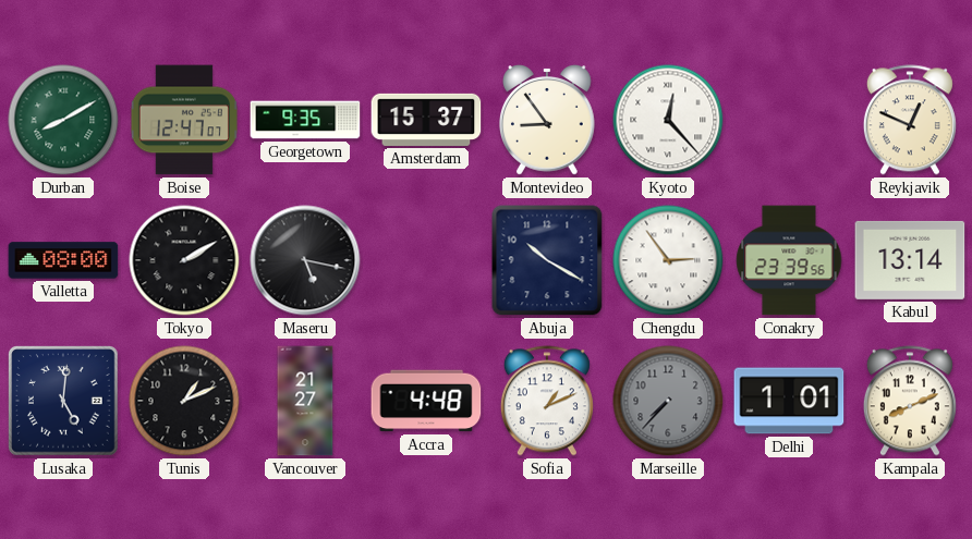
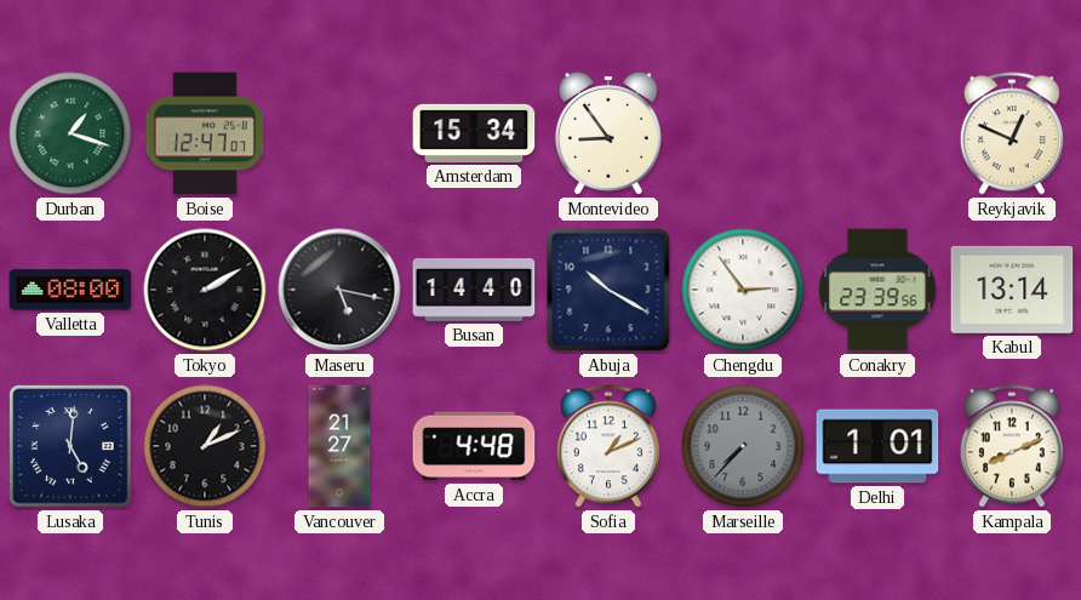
Durban: 8:10 -> 1:18
Georgetown: 9:35 -> none
Amsterdam: 15:37 -> 15:34
Kyoto: 12:23 -> none
Busan: none -> 14:40
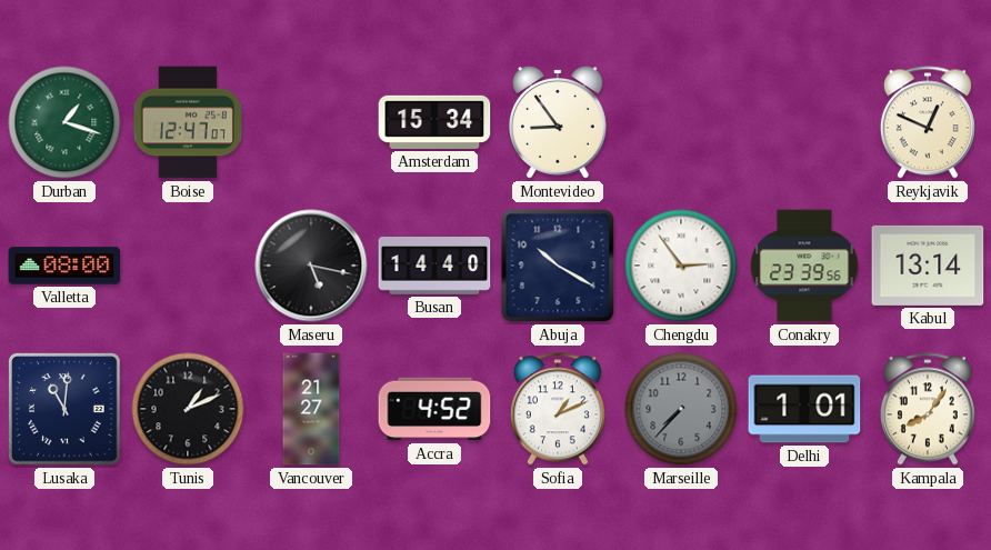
Tokyo: 2:10 -> none
Lusaka: 5:01 -> 11:01
Accra: 4:48 -> 4:52
Kampala: 8:11 -> 8:06
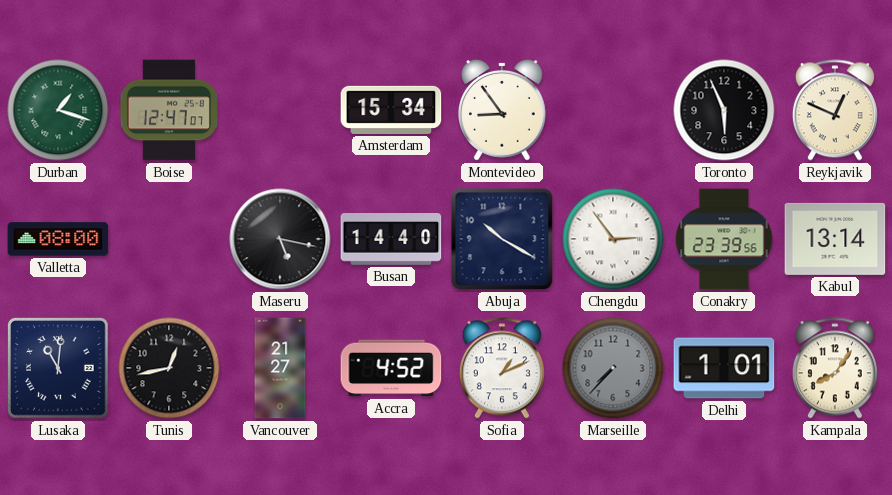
Toronto: none -> 5:56
Tunis: 1:11 -> 12:43
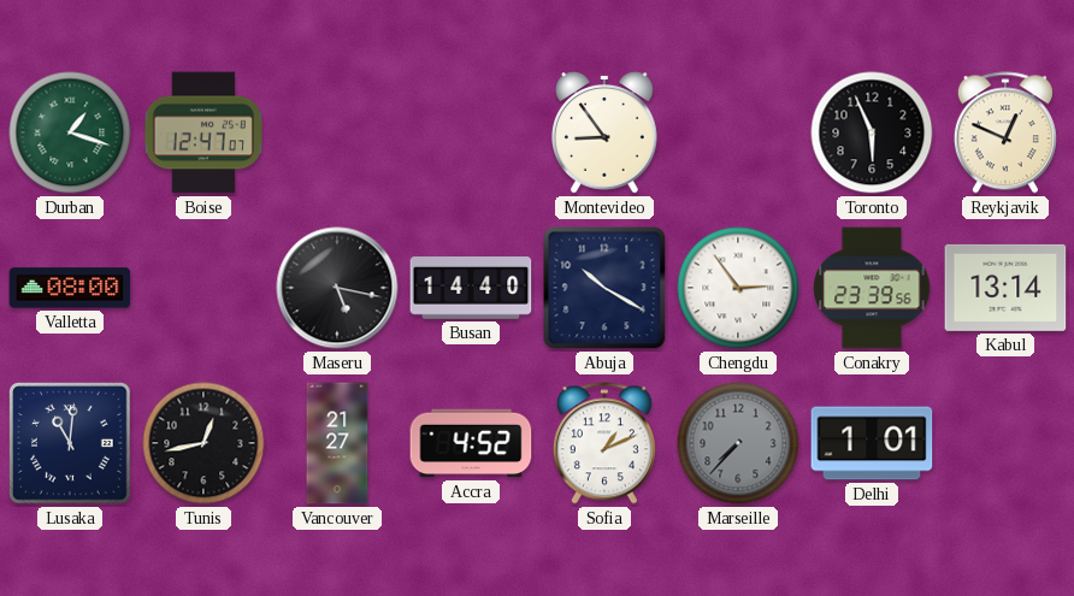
Amsterdam: 15:34 -> none
Kampala: 8:06 -> none
